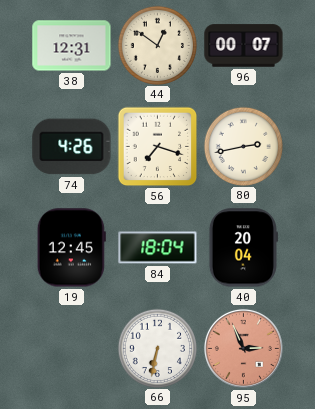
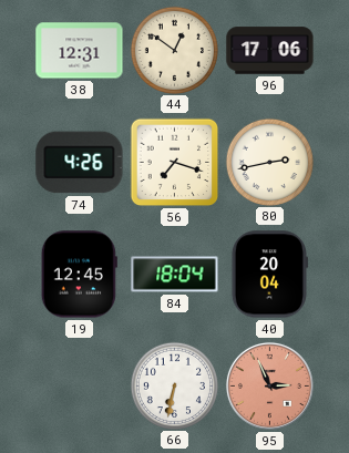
96: 00:07 -> 17:06
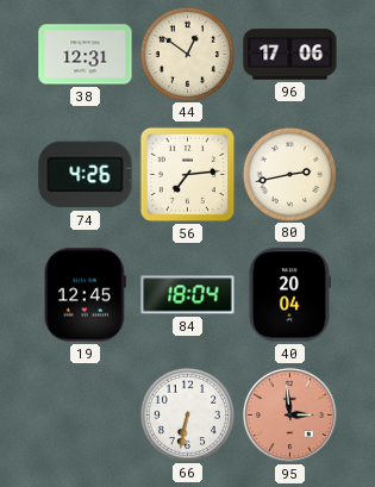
56: 7:18 -> 7:14
95: 2:56 -> 2:59
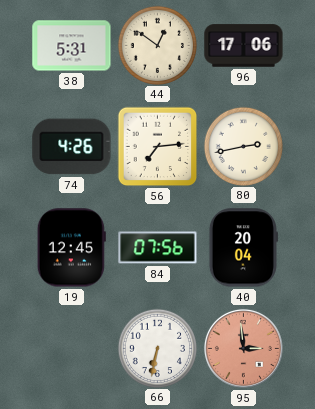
38: 12:31 -> 5:31
84: 18:04 -> 07:56
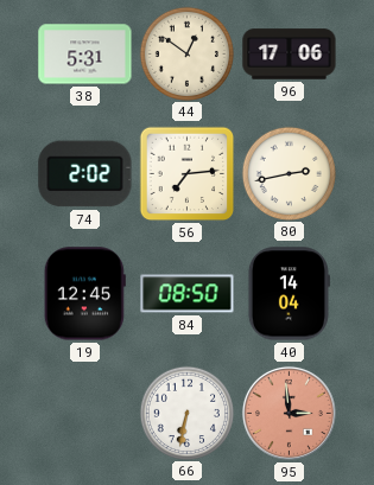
74: 4:26 -> 2:02
84: 07:56 -> 08:50
40: 20:04 -> 14:04
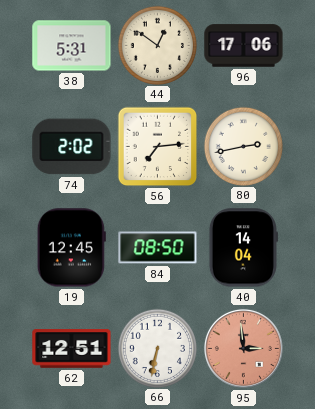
62: none -> 12:51
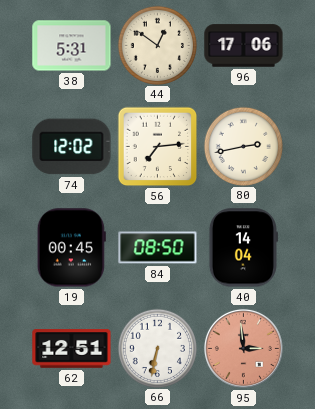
74: 2:02 -> 12:02
19: 12:45 -> 00:45
